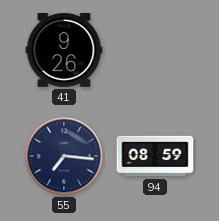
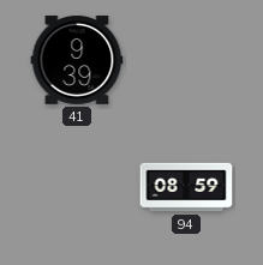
41: 9:26 -> 9:39
55: 7:16 -> none
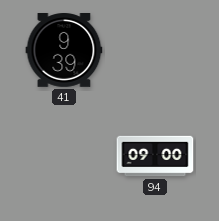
94: 08:59 -> 09:00
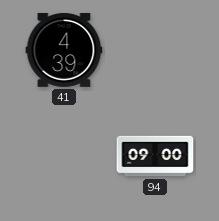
41: 9:39 -> 4:39
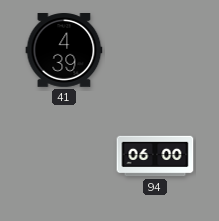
94: 09:00 -> 06:00
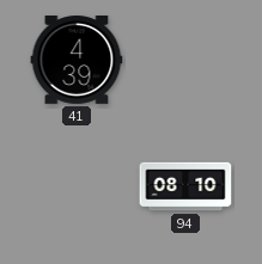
94: 06:00 -> 08:10
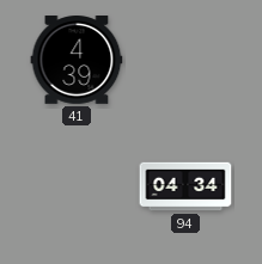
94: 08:10 -> 04:34
